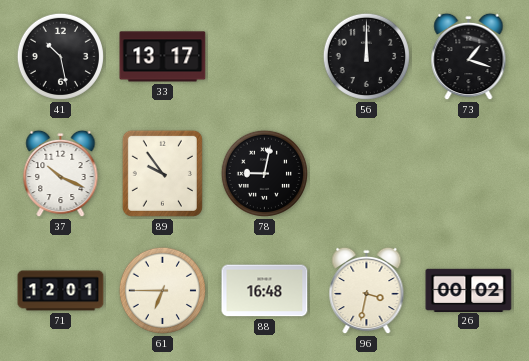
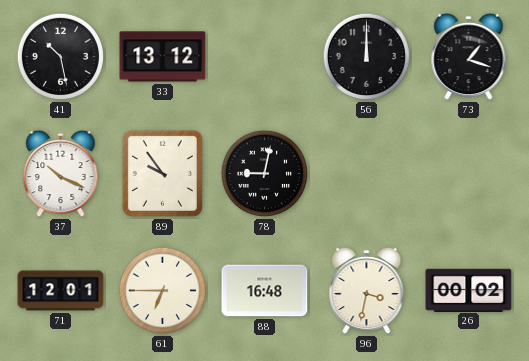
33: 13:17 -> 13:12
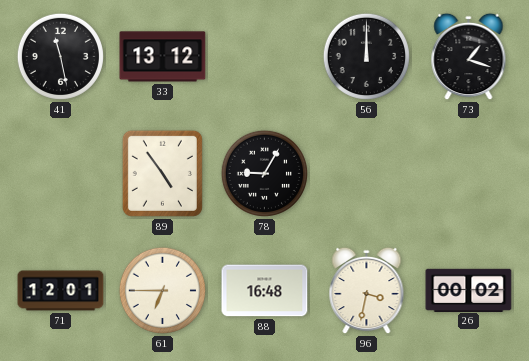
41: 10:28 -> 11:28
37: 10:19 -> none
89: 9:54 -> 4:54
78: 9:02 -> 9:05
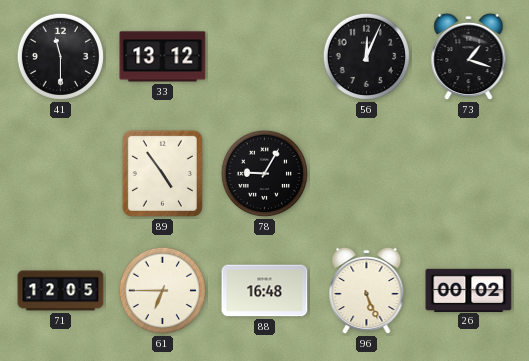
41: 11:28 -> 11:30
56: 12:00 -> 12:04
71: 12:01 -> 12:05
96: 3:32 -> 5:26
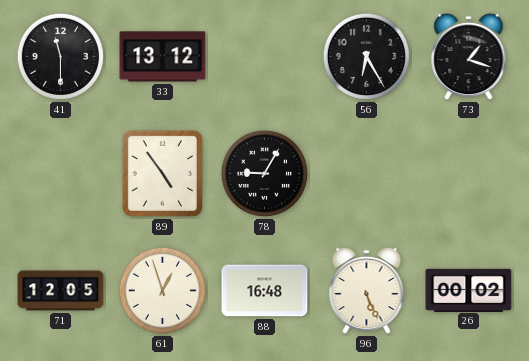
56: 12:04 -> 6:25
61: 6:45 -> 12:57
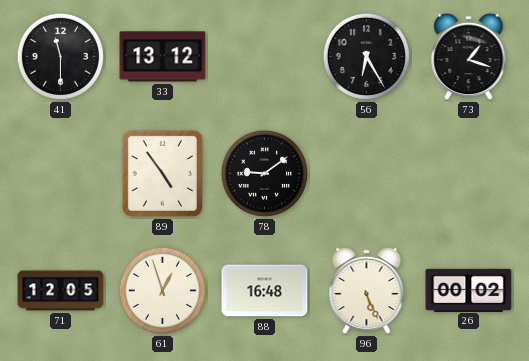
78: 9:05 -> 9:09
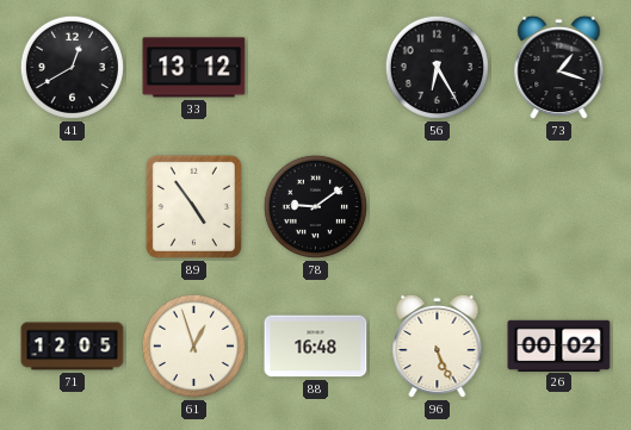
41: 11:30 -> 12:40
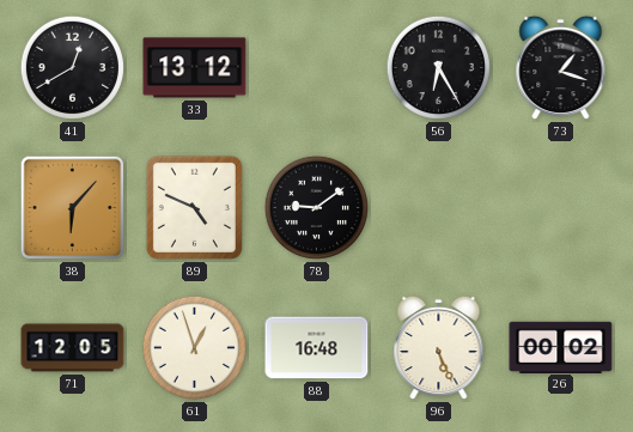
38: none -> 6:07
89: 4:54 -> 4:49
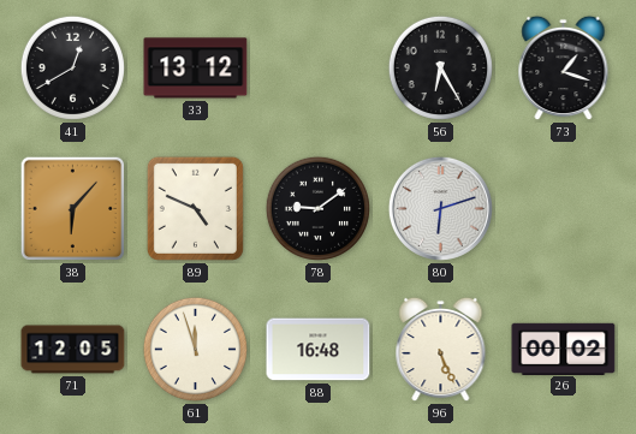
80: none -> 6:12
61: 12:57 -> 11:57
